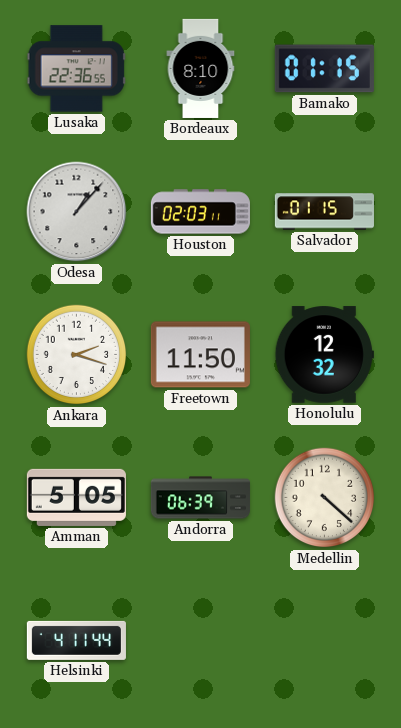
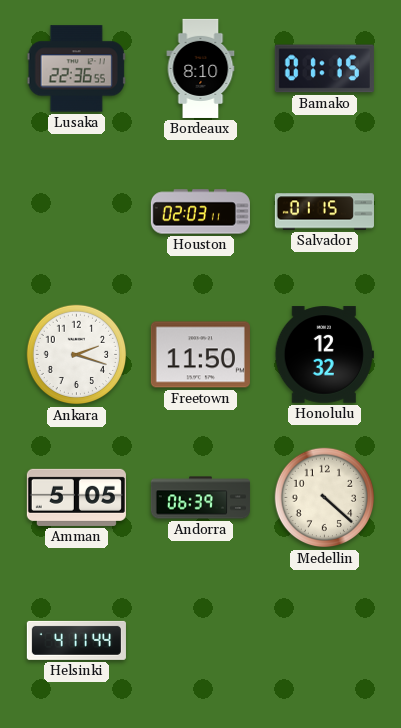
Odesa: 1:07 -> none
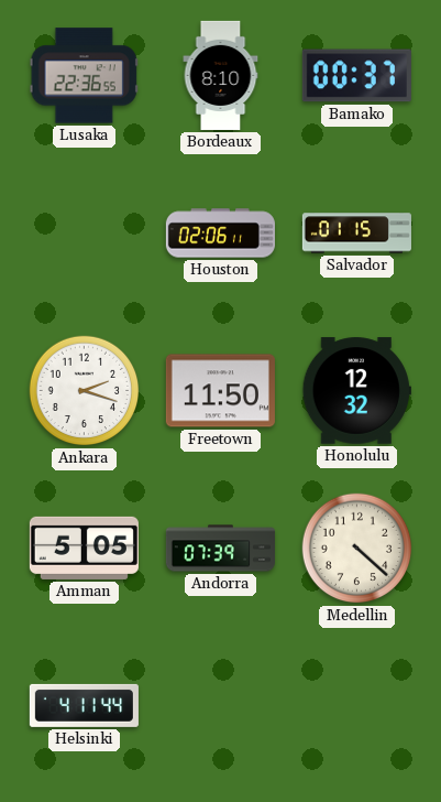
Bamako: 01:15 -> 00:37
Houston: 02:03 -> 02:06
Andorra: 06:39 -> 07:39
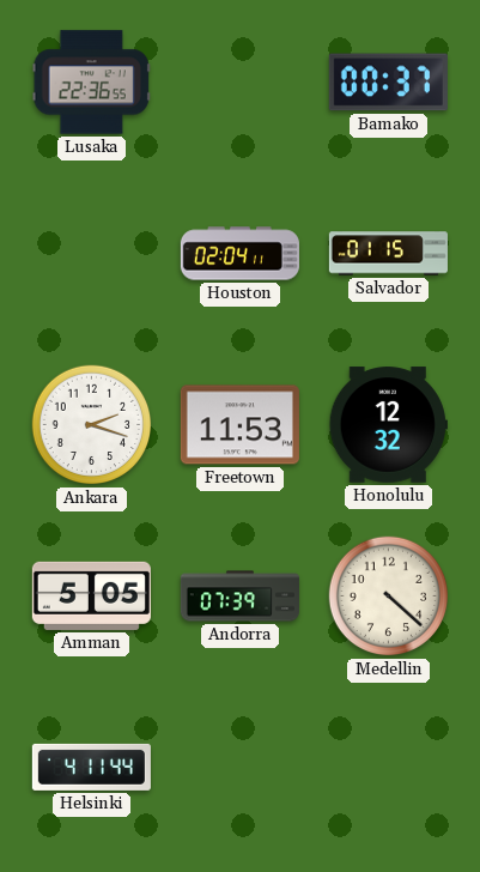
Bordeaux: 8:10 -> none
Houston: 02:06 -> 02:04
Freetown: 11:50 -> 11:53
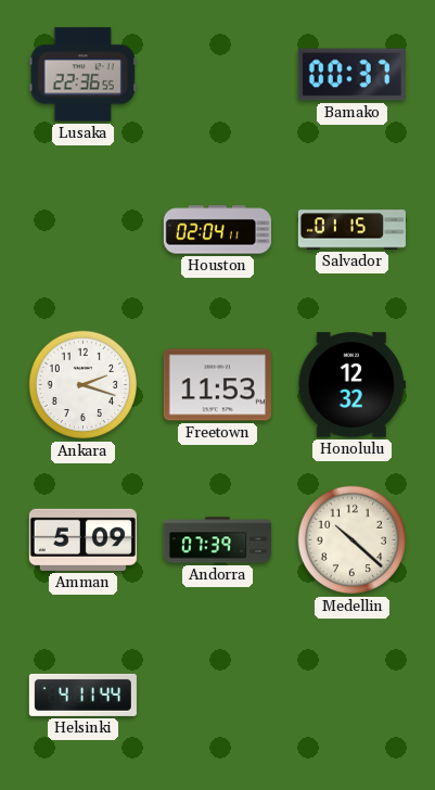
Amman: 5:05 -> 5:09
Medellin: 4:22 -> 10:22
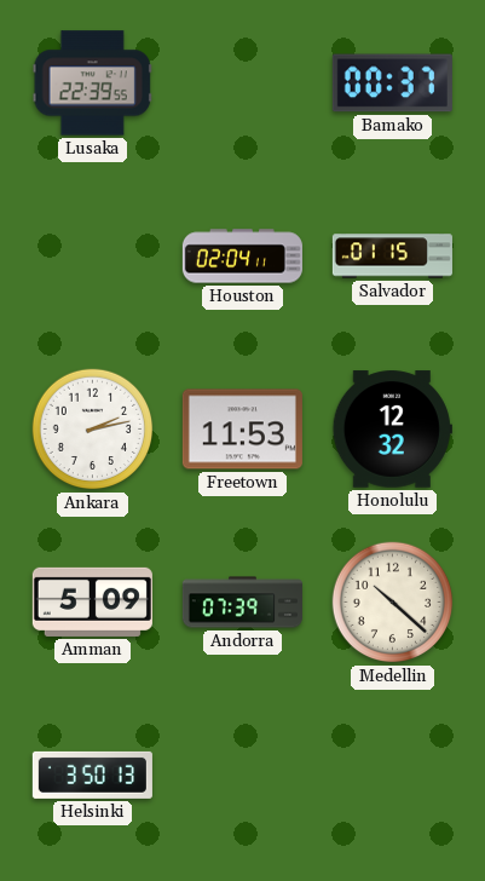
Lusaka: 22:36 -> 22:39
Ankara: 2:18 -> 2:13
Helsinki: 4:11 -> 3:50
